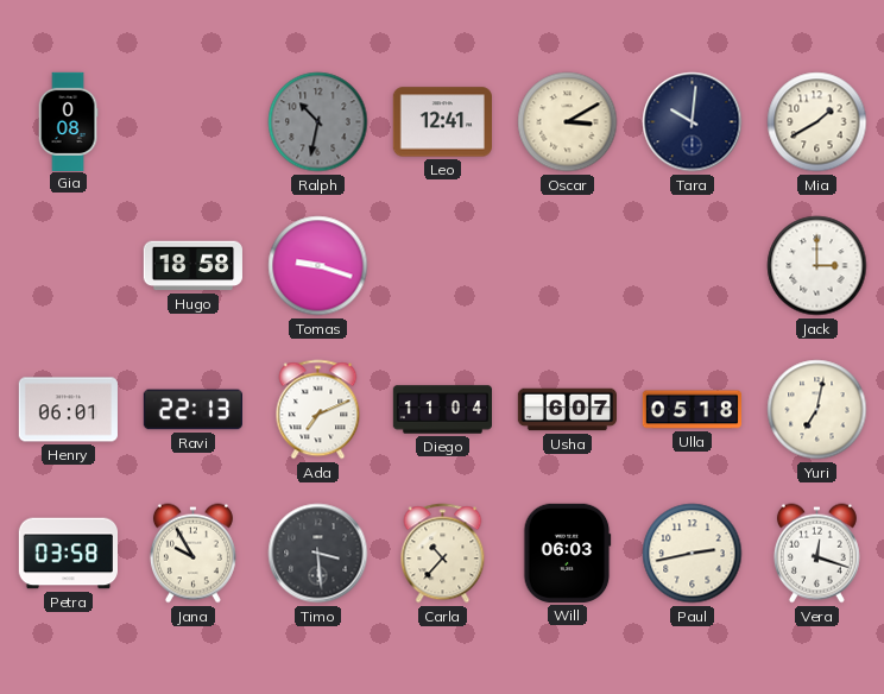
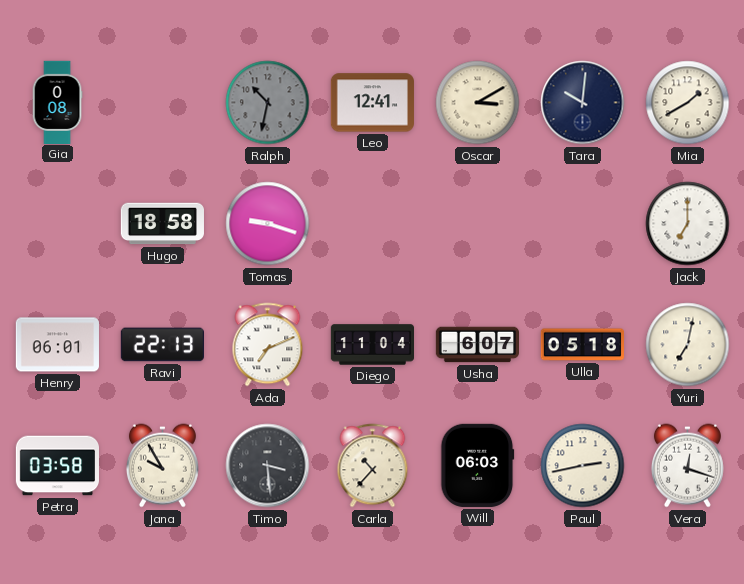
Jack: 3:00 -> 7:00
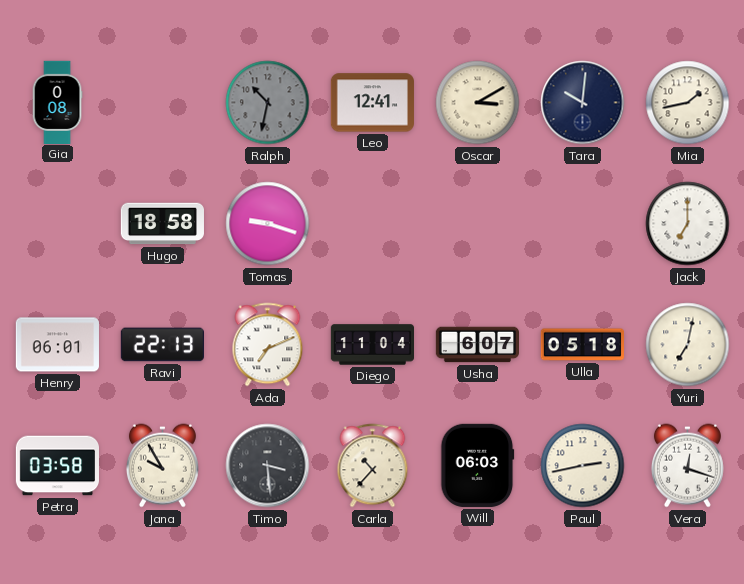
Mia: 1:40 -> 1:43
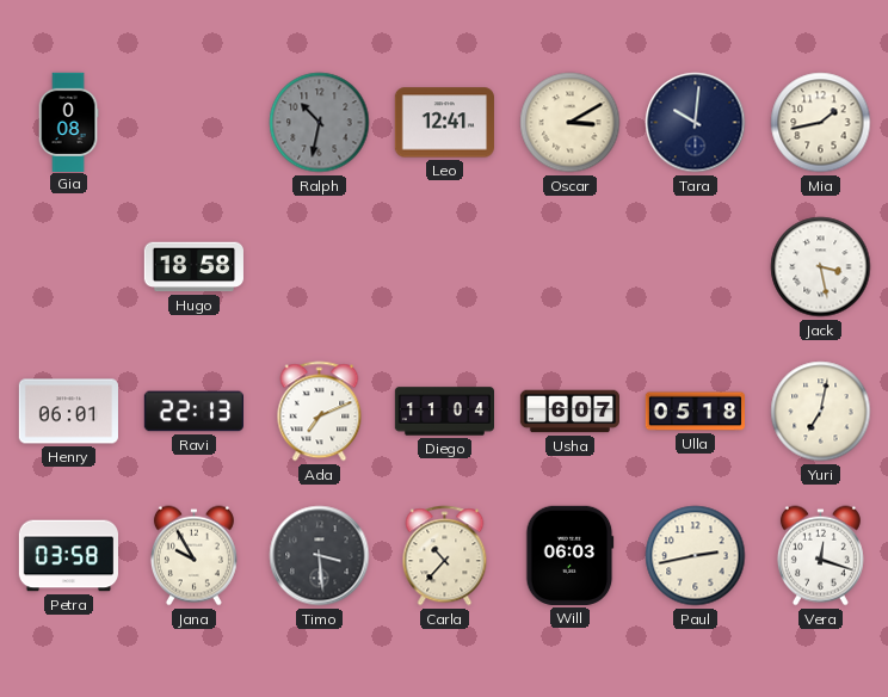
Tomas: 9:18 -> none
Jack: 7:00 -> 3:28
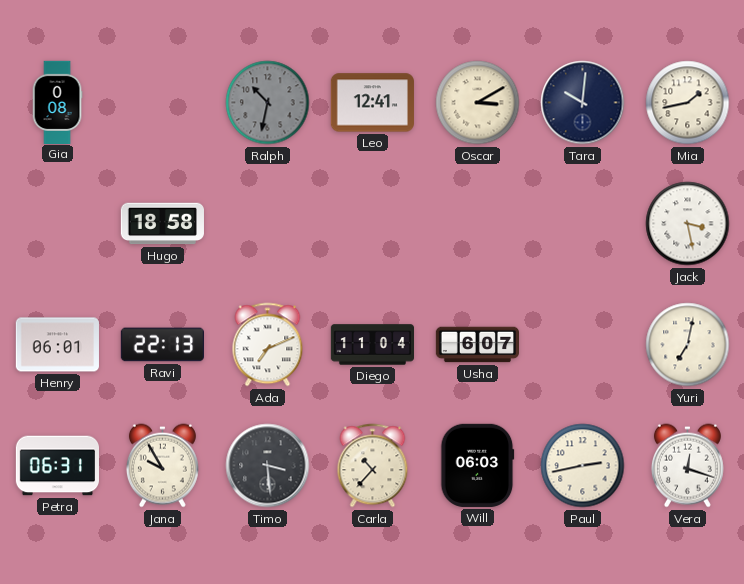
Ulla: 05:18 -> none
Petra: 03:58 -> 06:31
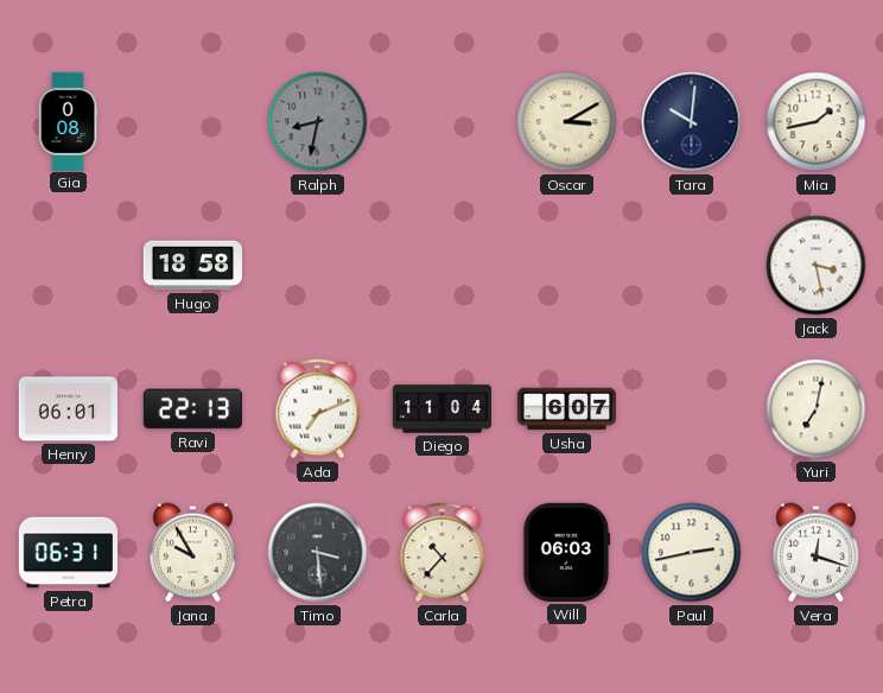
Ralph: 10:32 -> 8:32
Leo: 12:41 -> none
